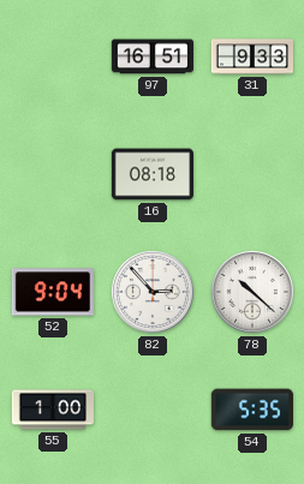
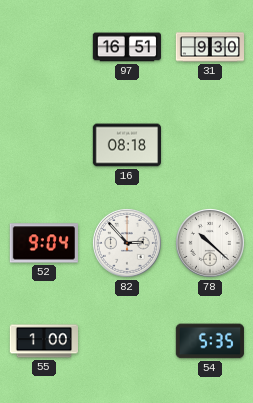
31: 9:33 -> 9:30
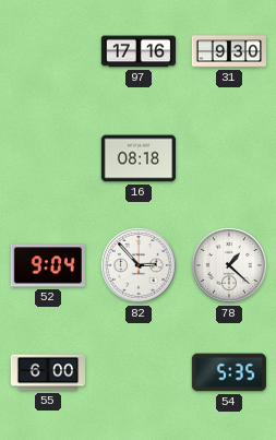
97: 16:51 -> 17:16
78: 10:22 -> 1:22
55: 1:00 -> 6:00
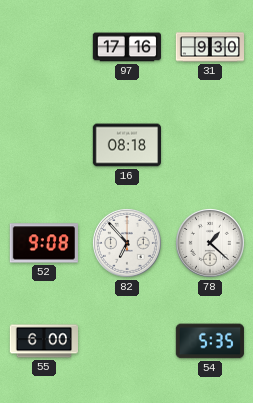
52: 9:04 -> 9:08
82: 2:53 -> 6:53
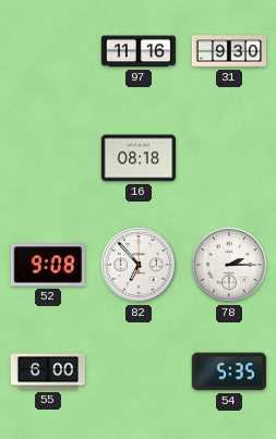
97: 17:16 -> 11:16
78: 1:22 -> 2:15
